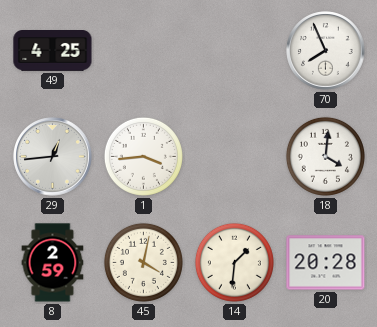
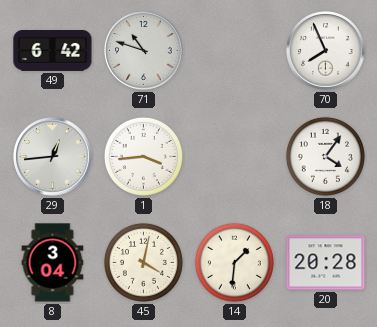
49: 4:25 -> 6:42
71: none -> 10:48
18: 4:01 -> 4:06
8: 2:59 -> 3:04
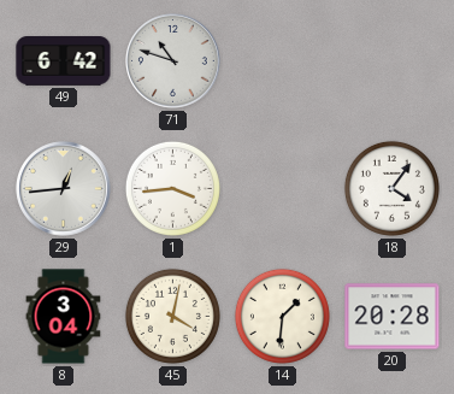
70: 7:56 -> none
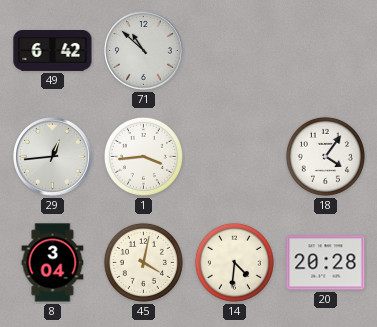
71: 10:48 -> 10:52
14: 1:31 -> 4:31
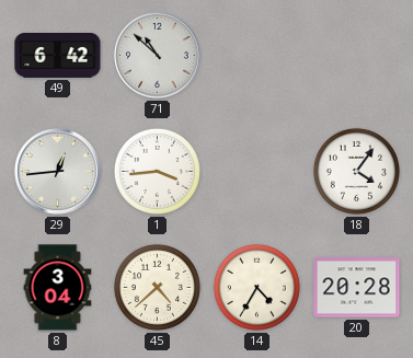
45: 4:02 -> 4:38
14: 4:31 -> 4:35
